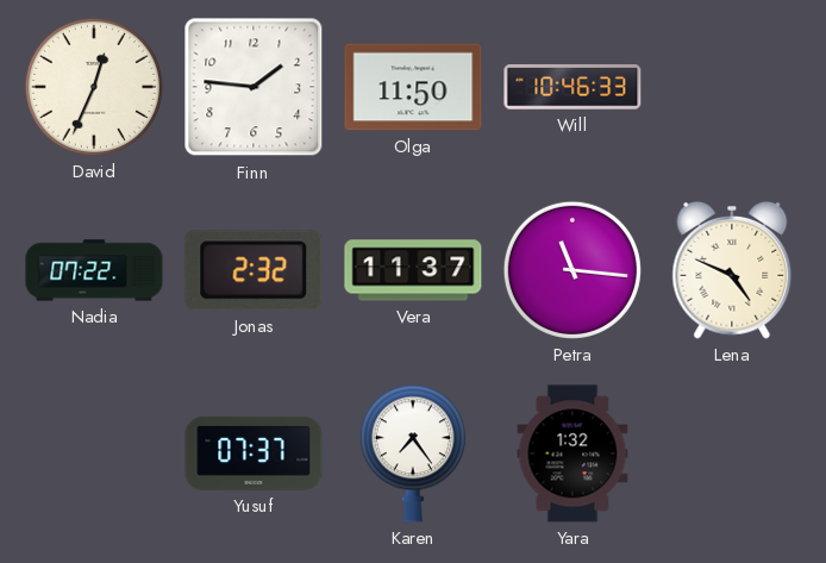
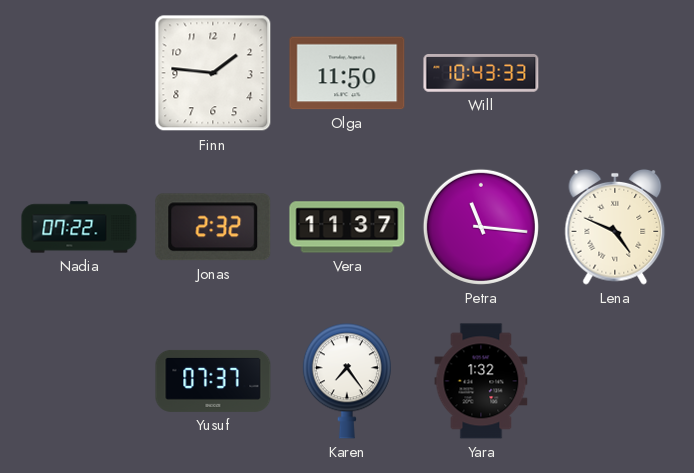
David: 12:34 -> none
Will: 10:46 -> 10:43
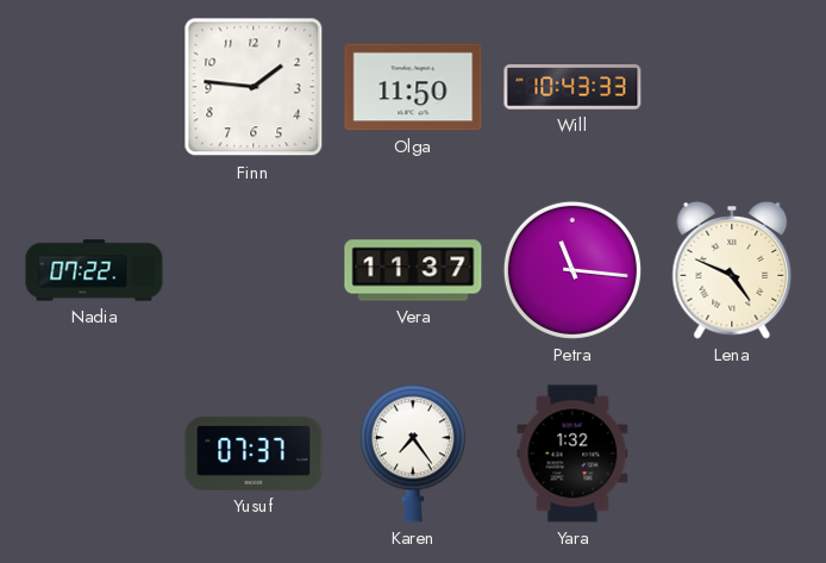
Jonas: 2:32 -> none
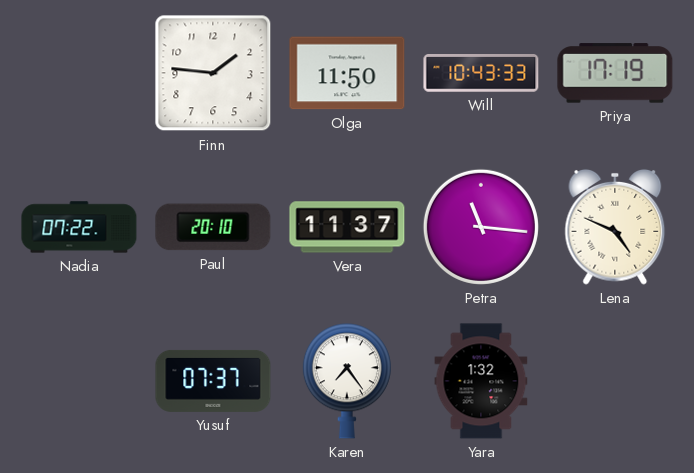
Priya: none -> 17:19
Paul: none -> 20:10
